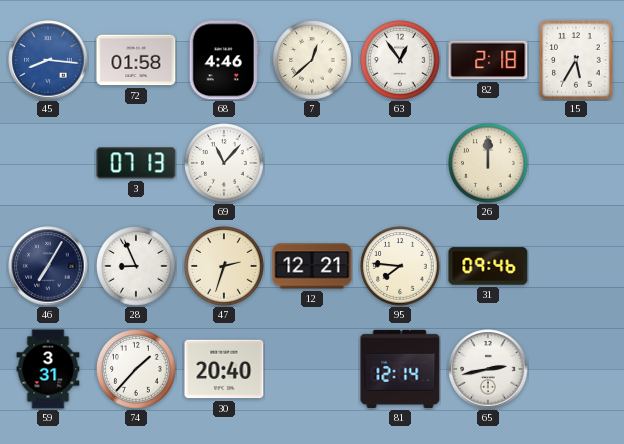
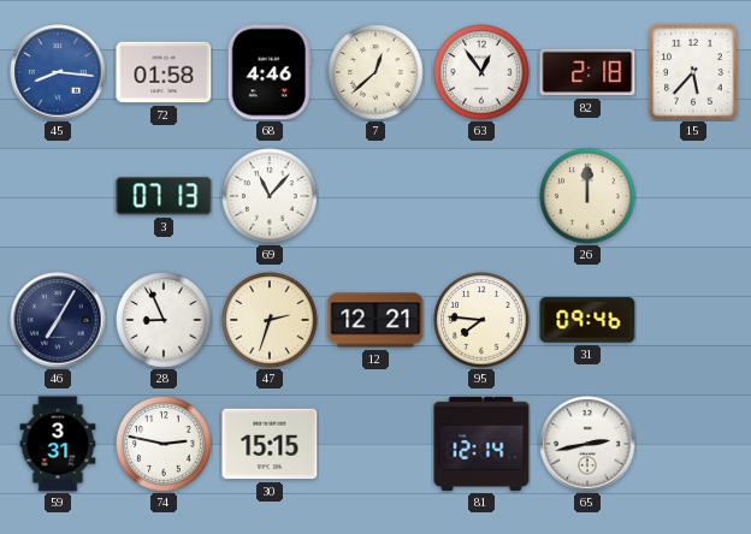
15: 5:35 -> 5:37
74: 1:37 -> 2:47
30: 20:40 -> 15:15
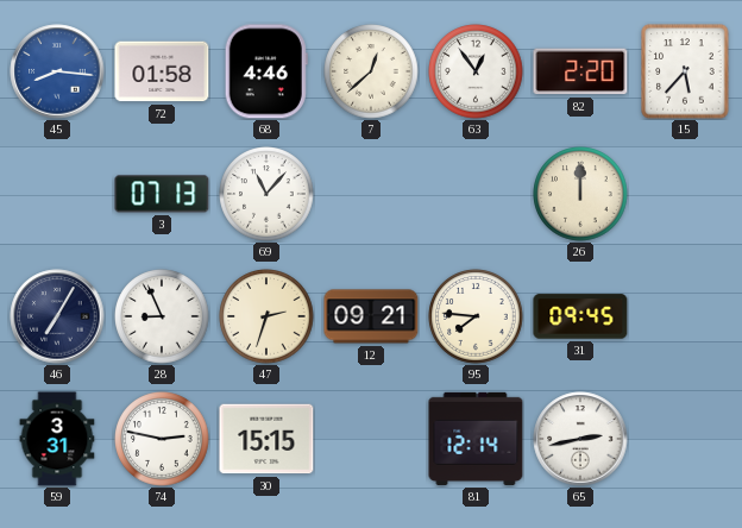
82: 2:18 -> 2:20
12: 12:21 -> 09:21
31: 09:46 -> 09:45
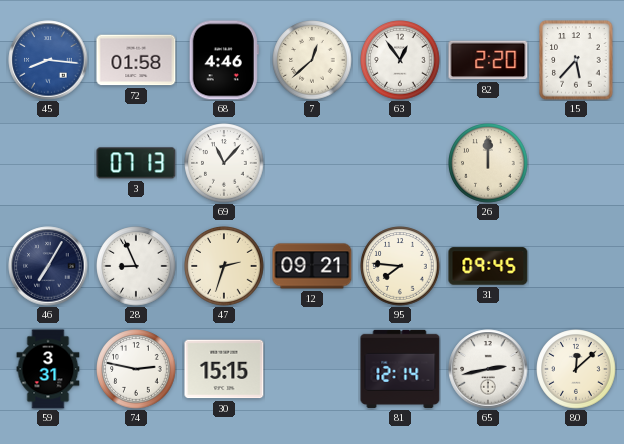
80: none -> 12:08
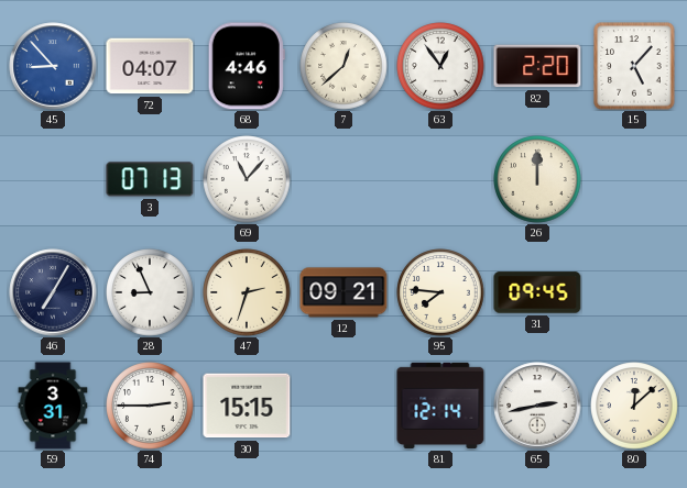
45: 8:16 -> 8:53
72: 01:58 -> 04:07
15: 5:37 -> 5:07
74: 2:47 -> 2:45
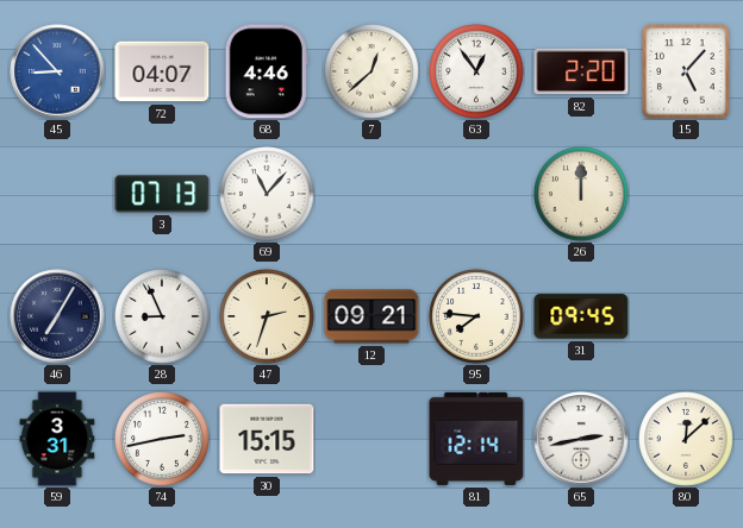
74: 2:45 -> 2:43
